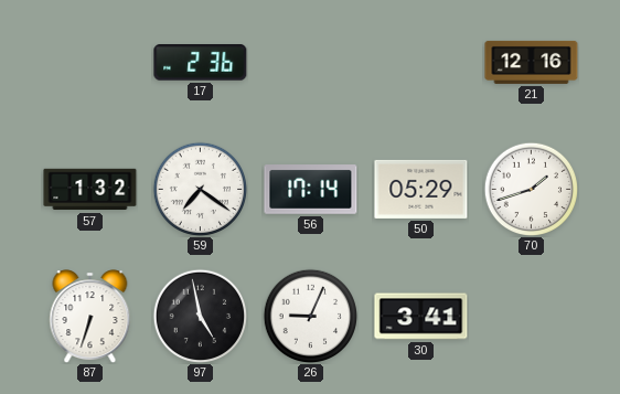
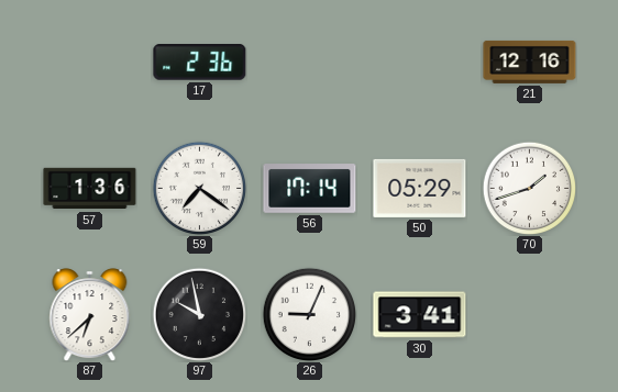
57: 1:32 -> 1:36
87: 6:33 -> 6:38
97: 4:58 -> 9:58
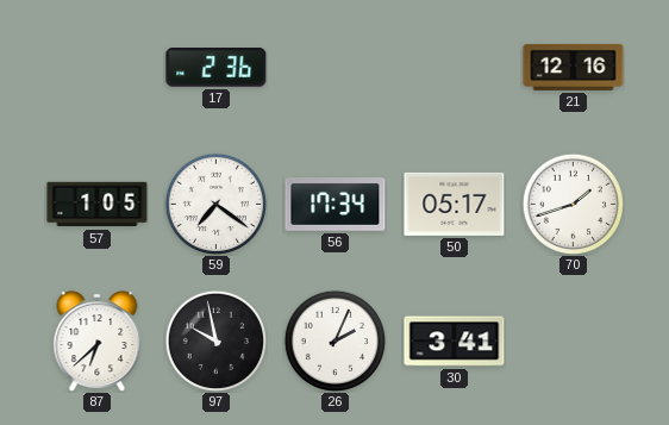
57: 1:36 -> 1:05
56: 17:14 -> 17:34
50: 05:29 -> 05:17
26: 9:04 -> 2:04
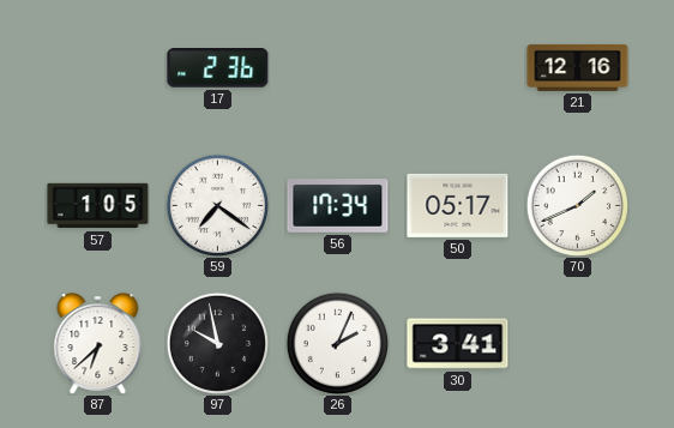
70: 1:42 -> 1:41
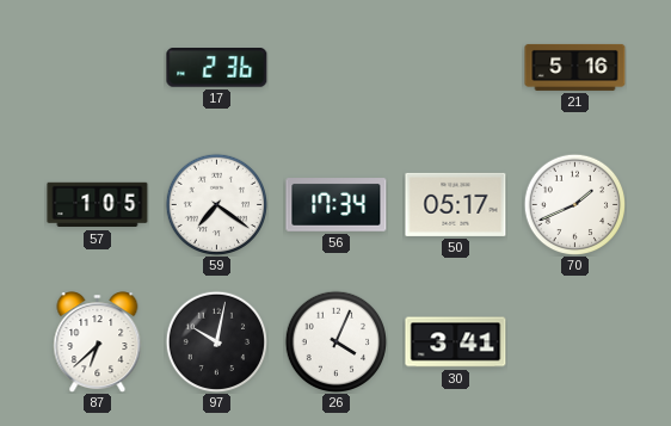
21: 12:16 -> 5:16
97: 9:58 -> 10:02
26: 2:04 -> 4:04
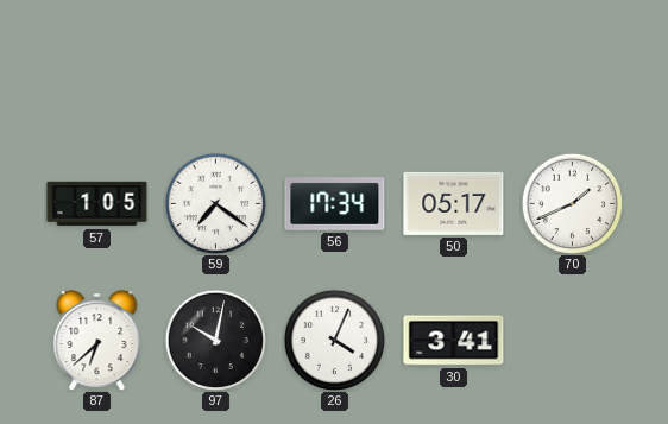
17: 2:36 -> none
21: 5:16 -> none
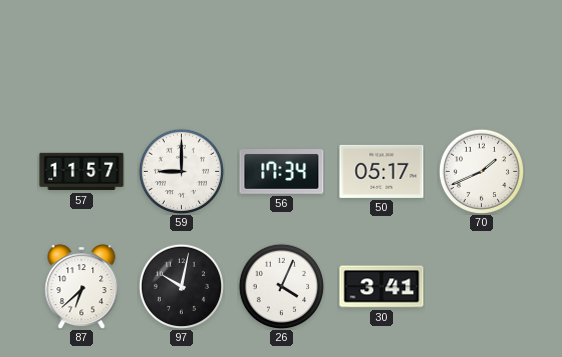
57: 1:05 -> 11:57
59: 7:21 -> 9:00
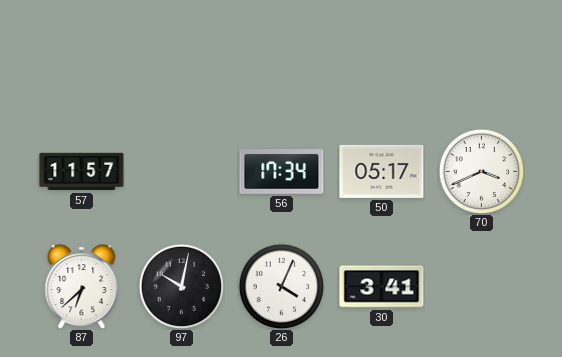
59: 9:00 -> none
70: 1:41 -> 3:41
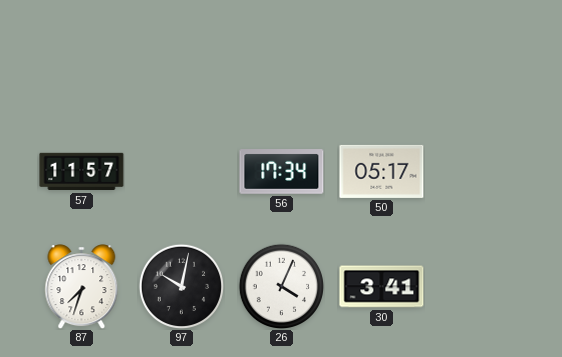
70: 3:41 -> none
87: 6:38 -> 7:33
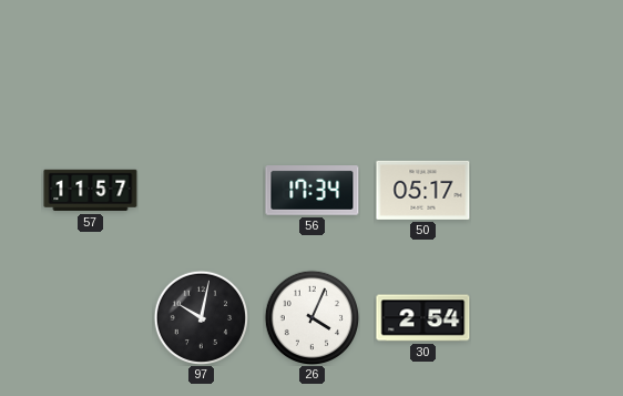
87: 7:33 -> none
30: 3:41 -> 2:54
